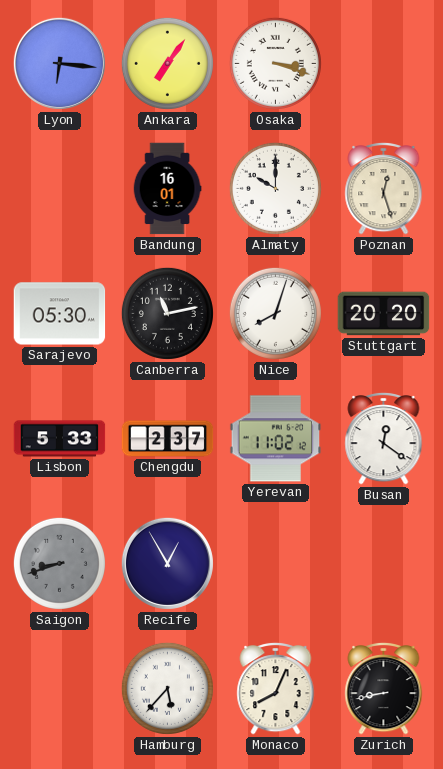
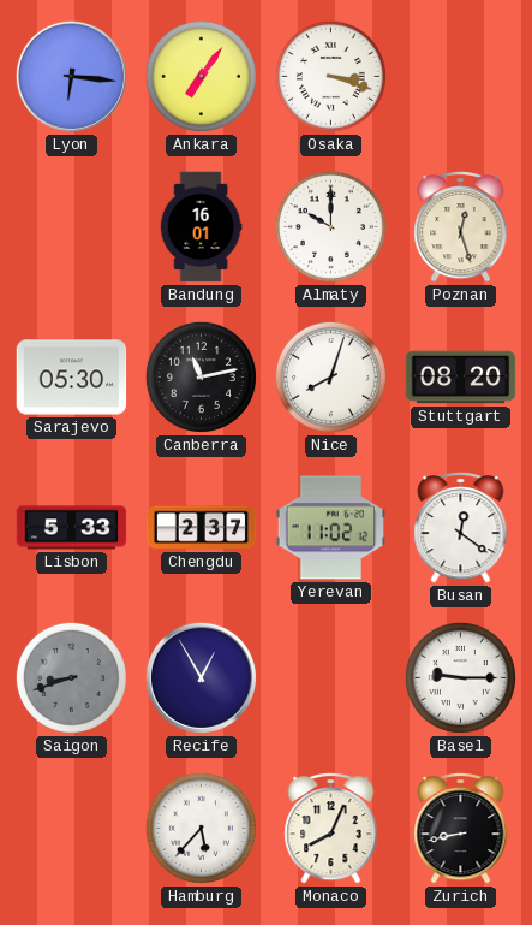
Stuttgart: 20:20 -> 08:20
Basel: none -> 9:15
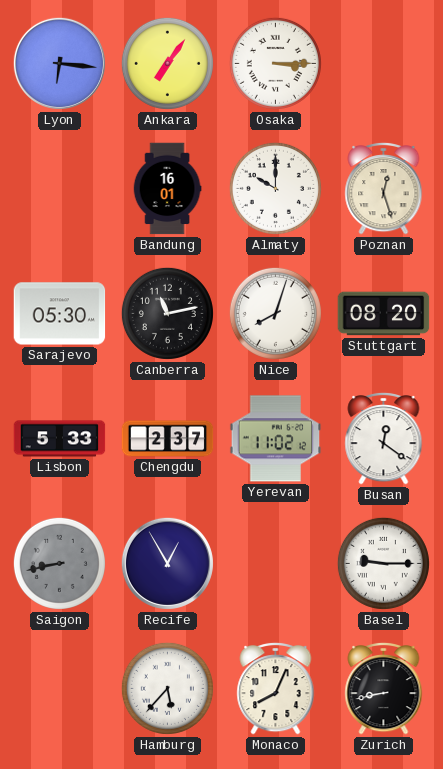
Osaka: 3:18 -> 3:15
Saigon: 8:42 -> 8:43
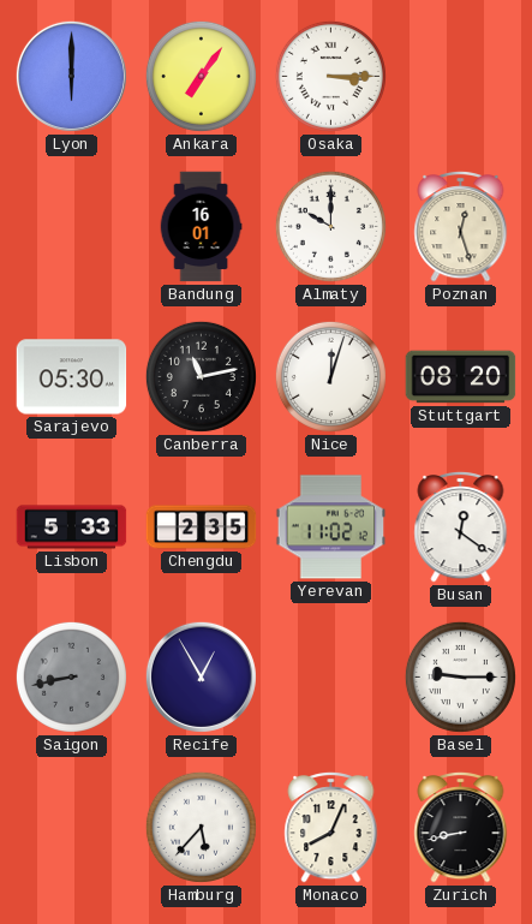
Lyon: 6:16 -> 6:00
Nice: 8:03 -> 12:03
Chengdu: 2:37 -> 2:35
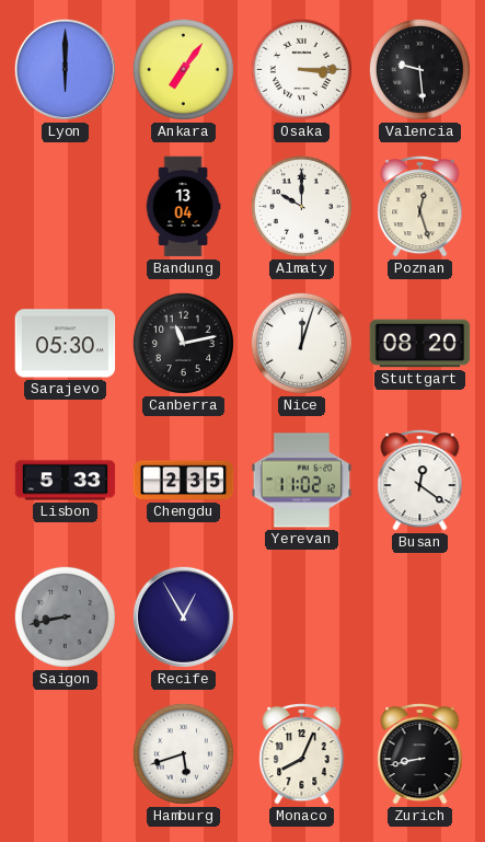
Valencia: none -> 9:29
Bandung: 16:01 -> 13:04
Basel: 9:15 -> none
Hamburg: 5:37 -> 5:42
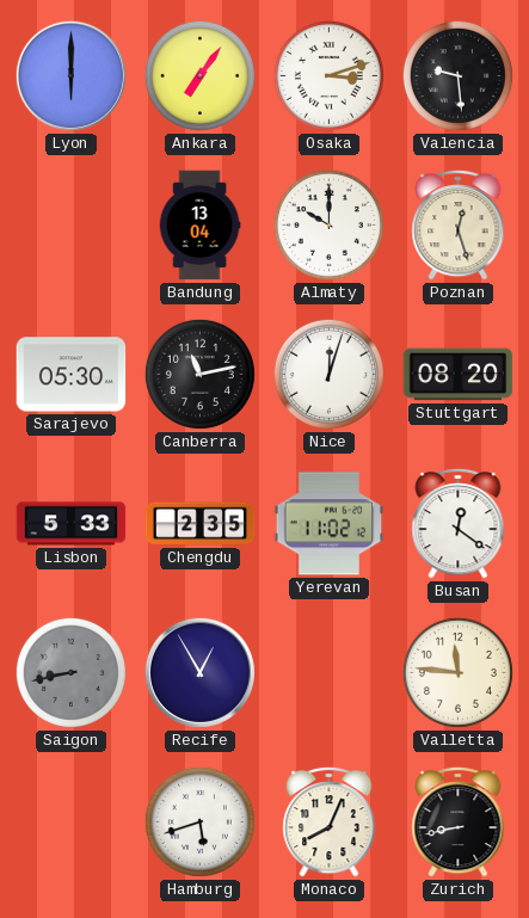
Osaka: 3:15 -> 3:12
Valletta: none -> 11:46
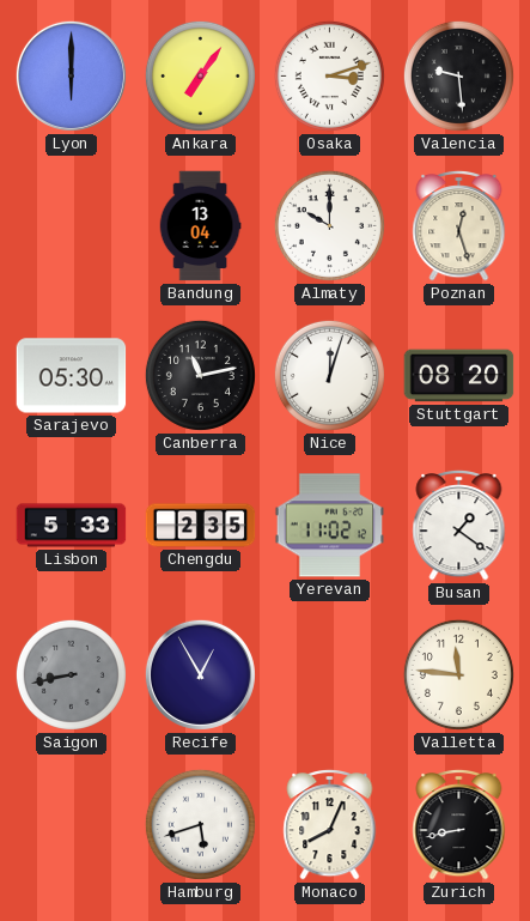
Busan: 12:21 -> 1:21
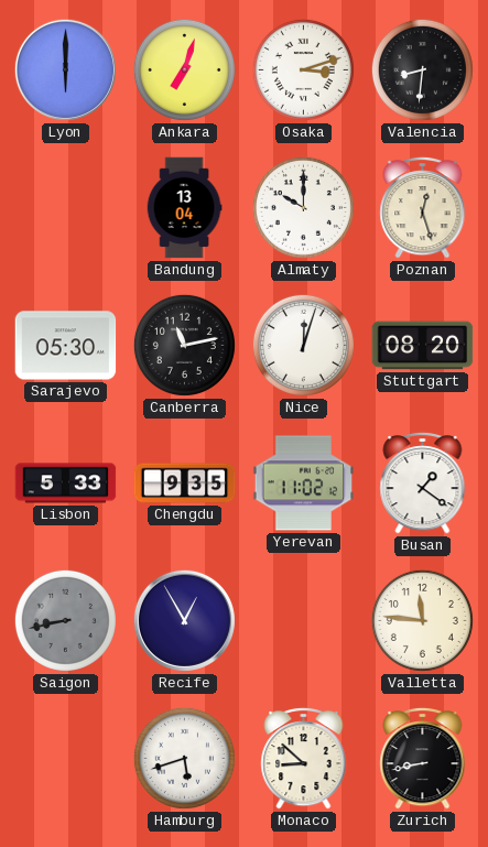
Ankara: 7:06 -> 7:03
Valencia: 9:29 -> 8:31
Chengdu: 2:35 -> 9:35
Monaco: 8:04 -> 8:52
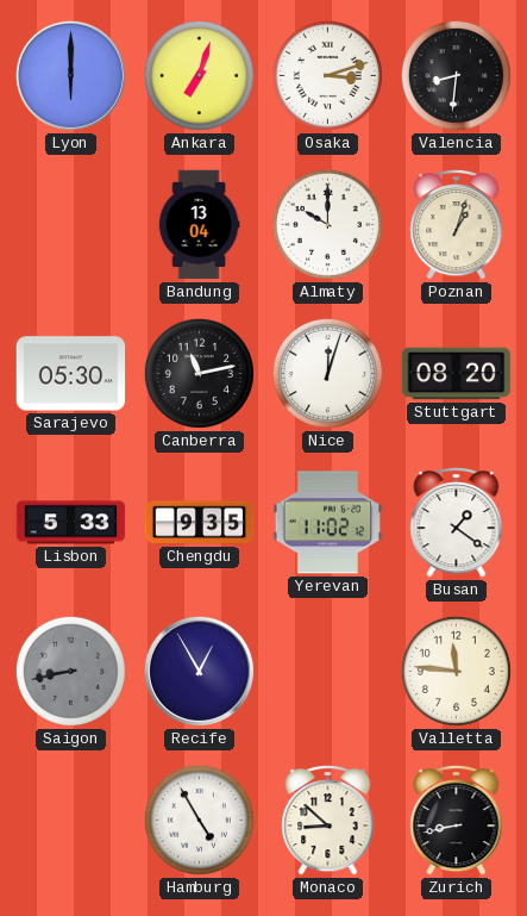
Poznan: 12:27 -> 1:03
Hamburg: 5:42 -> 4:55
